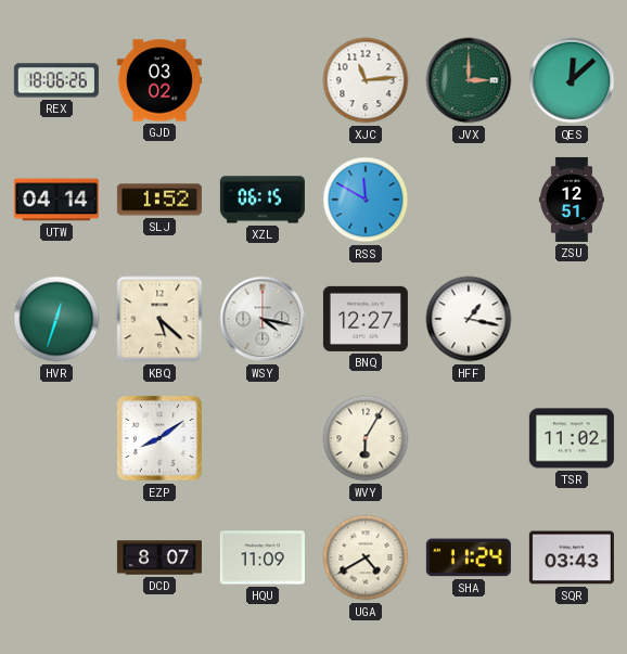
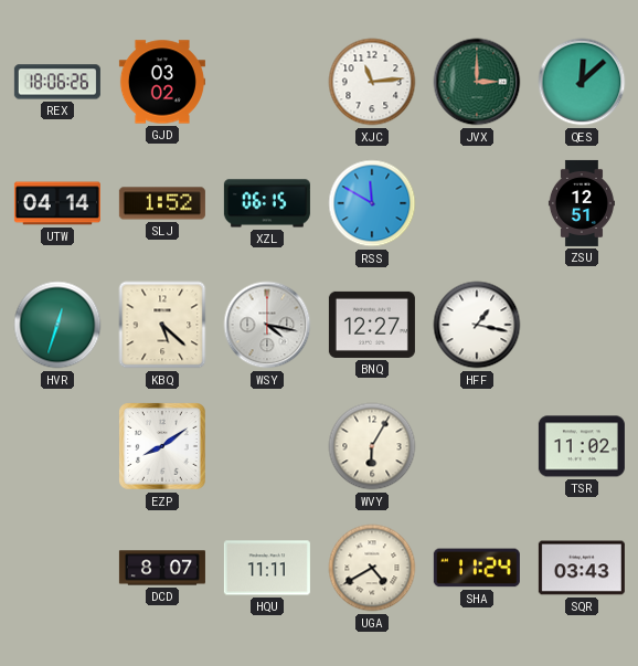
HQU: 11:09 -> 11:11
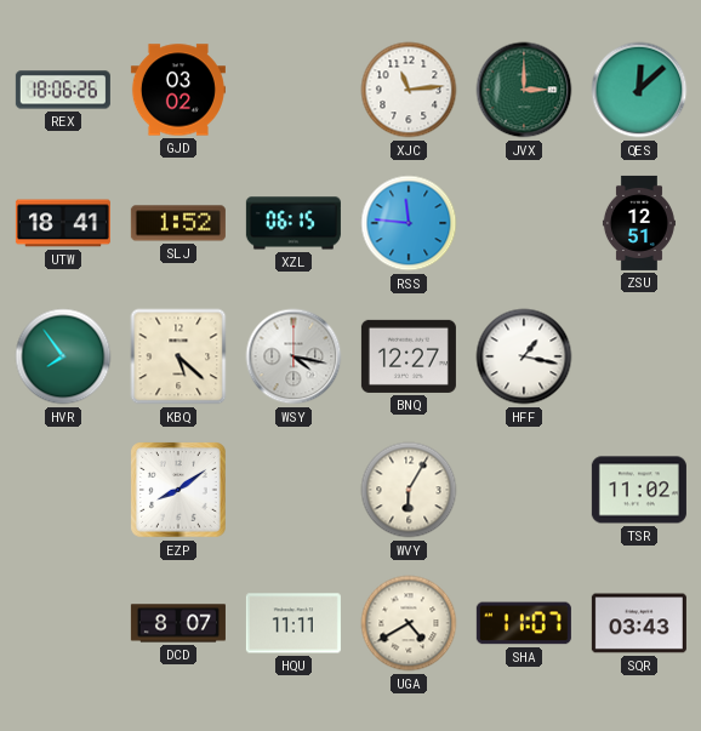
UTW: 04:14 -> 18:41
RSS: 11:50 -> 11:46
HVR: 12:33 -> 7:54
SHA: 11:24 -> 11:07
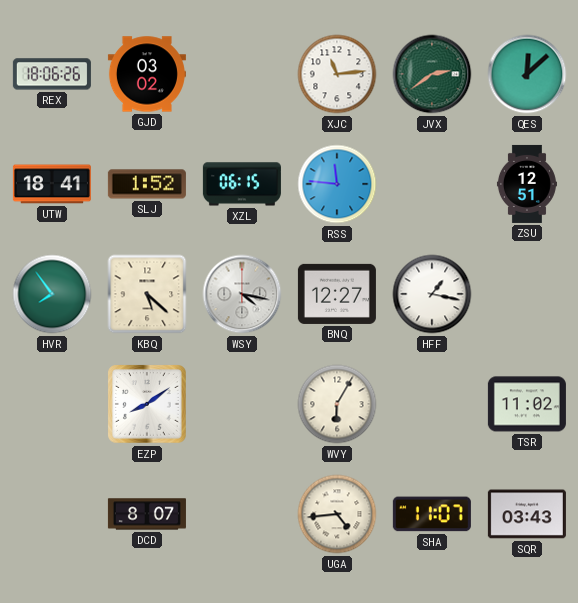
JVX: 3:00 -> 2:39
HQU: 11:11 -> none
UGA: 4:40 -> 4:44
